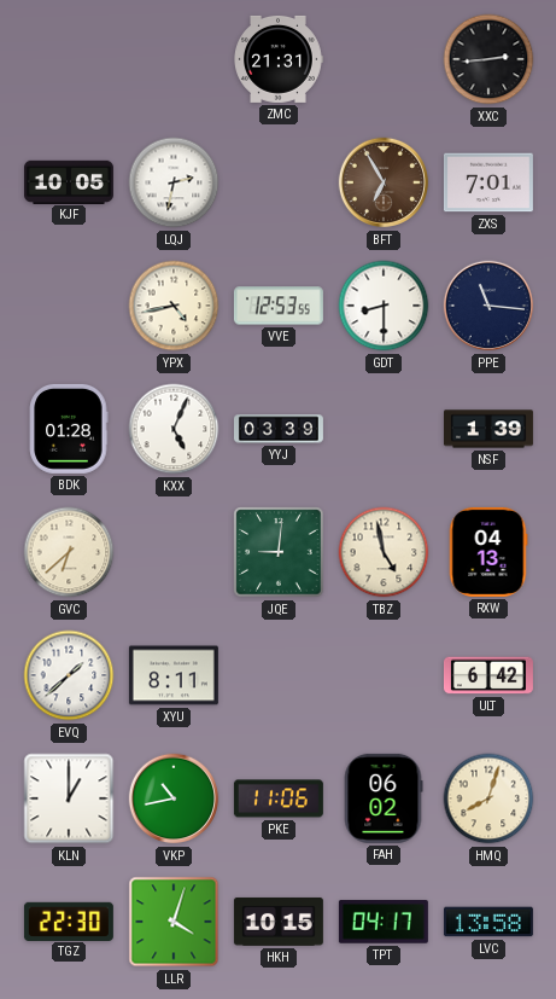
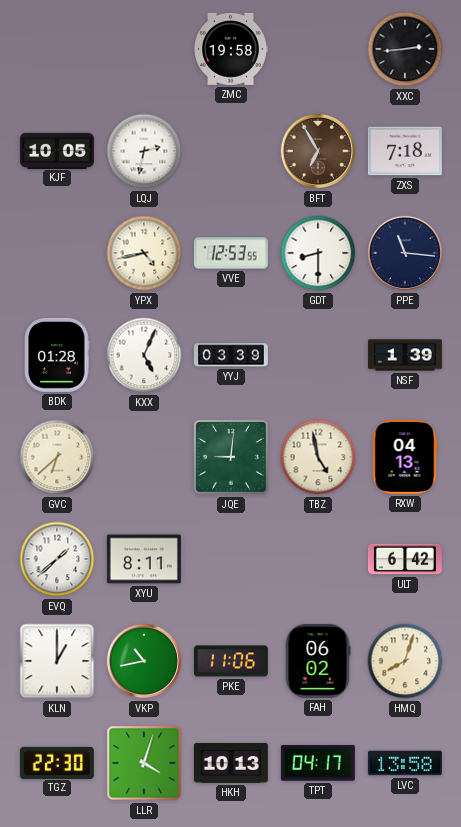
ZMC: 21:31 -> 19:58
ZXS: 7:01 -> 7:18
HKH: 10:15 -> 10:13
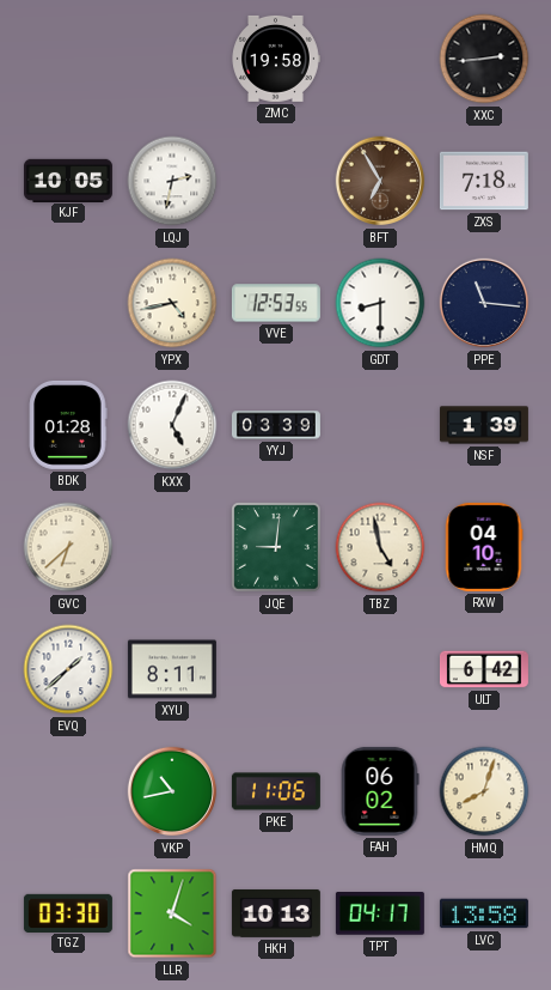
RXW: 04:13 -> 04:10
KLN: 1:00 -> none
TGZ: 22:30 -> 03:30
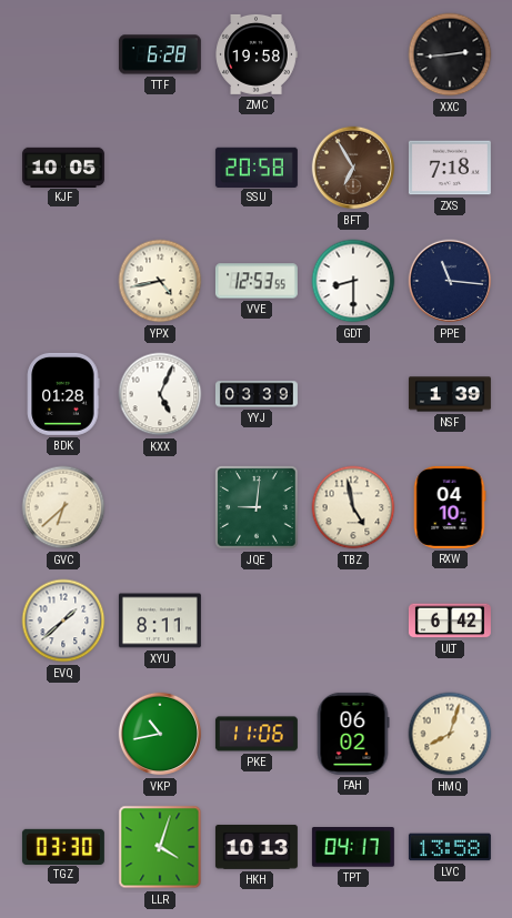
TTF: none -> 6:28
LQJ: 2:32 -> none
SSU: none -> 20:58
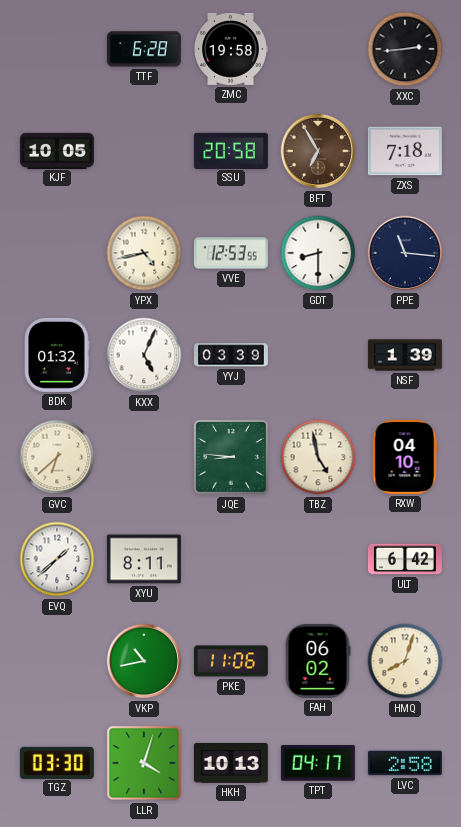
BDK: 01:28 -> 01:32
JQE: 9:01 -> 8:46
LVC: 13:58 -> 2:58
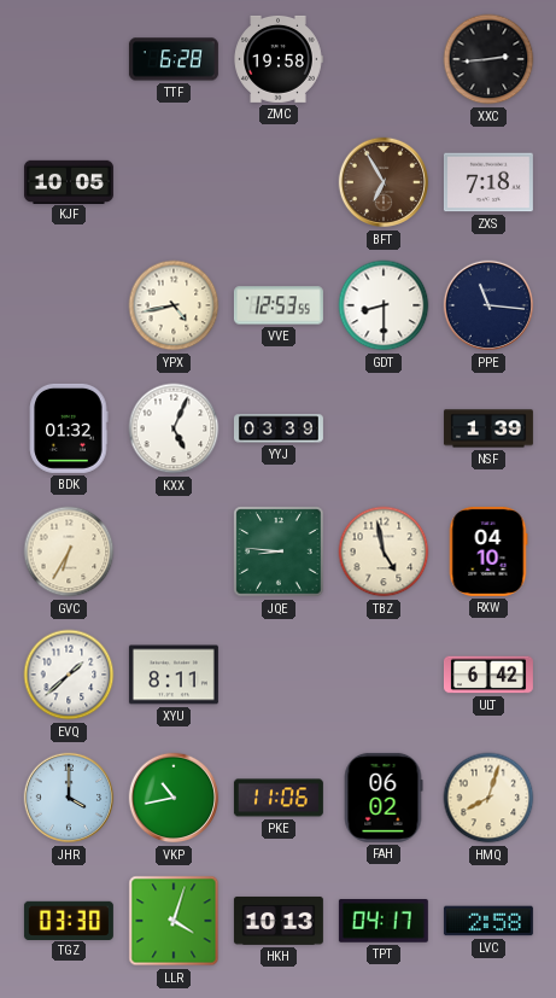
SSU: 20:58 -> none
GVC: 6:38 -> 6:35
JHR: none -> 4:00
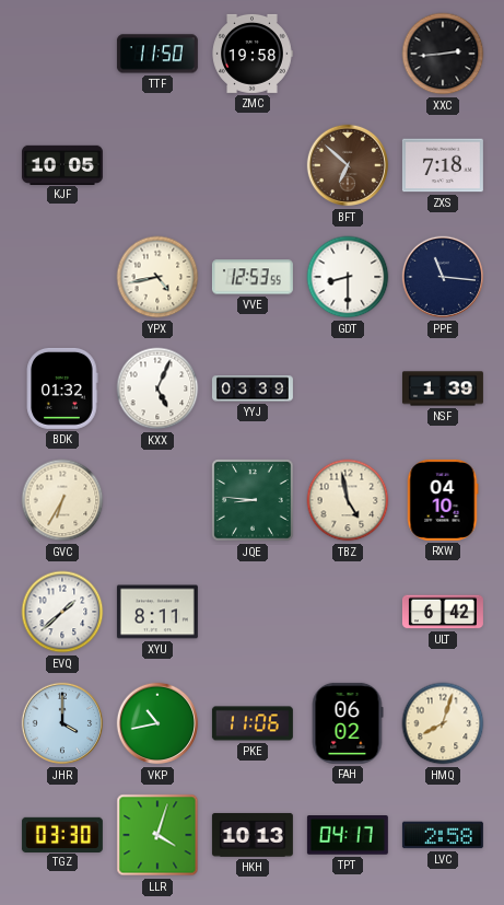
TTF: 6:28 -> 11:50
BFT: 6:55 -> 6:52
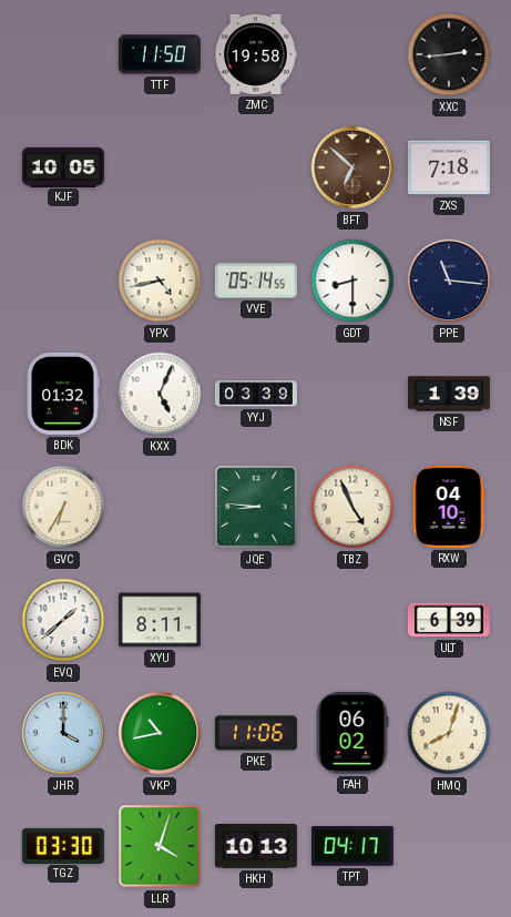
VVE: 12:53 -> 05:14
TBZ: 4:58 -> 4:56
ULT: 6:42 -> 6:39
LVC: 2:58 -> none
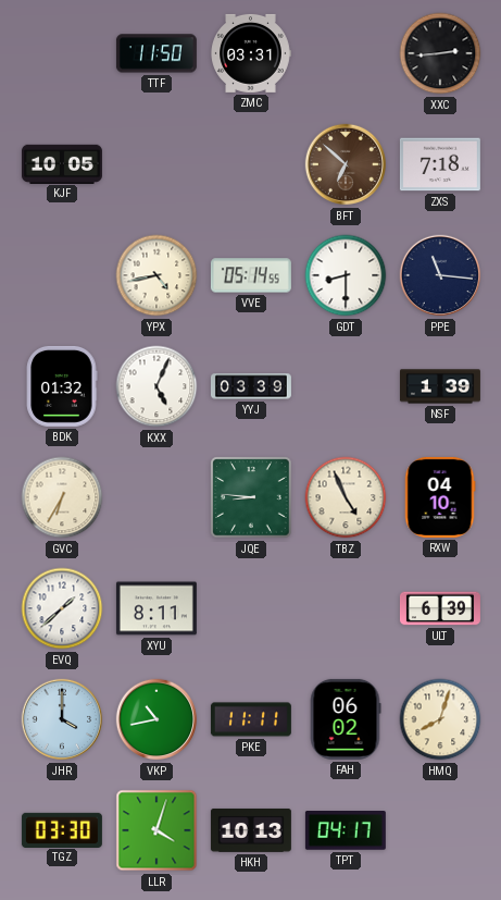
ZMC: 19:58 -> 03:31
PKE: 11:06 -> 11:11
